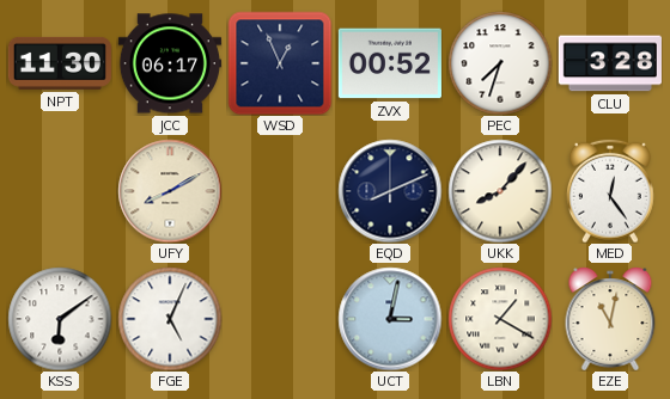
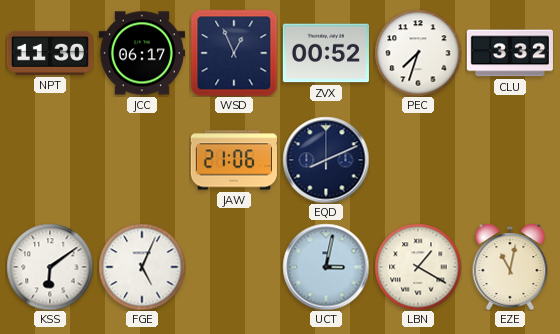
CLU: 3:28 -> 3:32
UFY: 8:10 -> none
JAW: none -> 21:06
UKK: 8:07 -> none
MED: 12:24 -> none
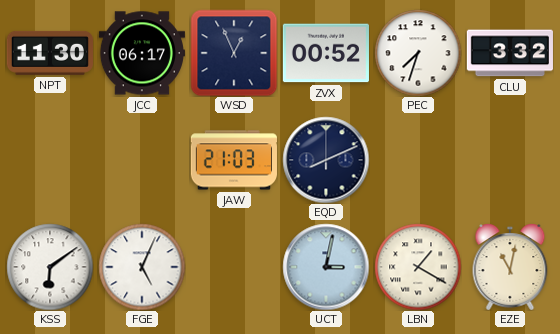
JAW: 21:06 -> 21:03
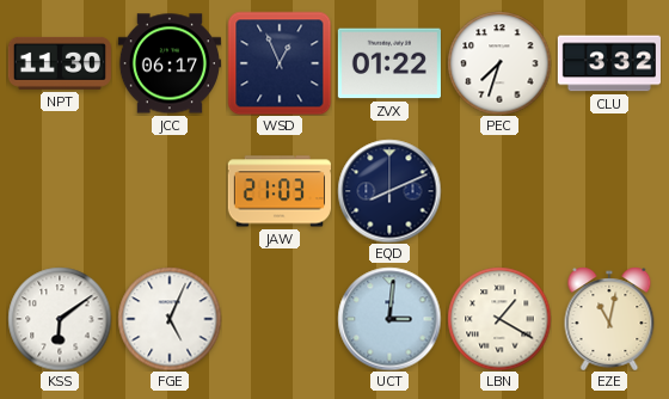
ZVX: 00:52 -> 01:22
UCT: 3:02 -> 3:01
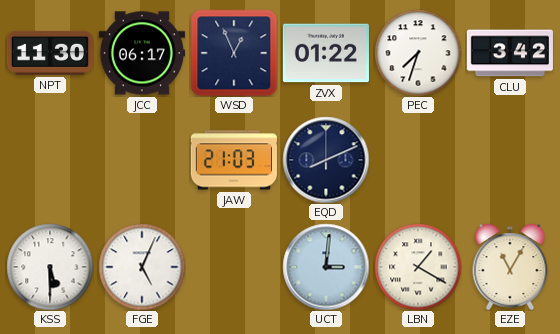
CLU: 3:32 -> 3:42
KSS: 6:09 -> 5:30
EZE: 11:02 -> 11:05
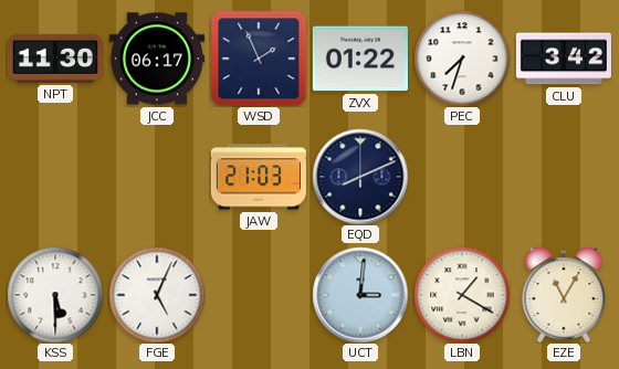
WSD: 12:56 -> 1:56
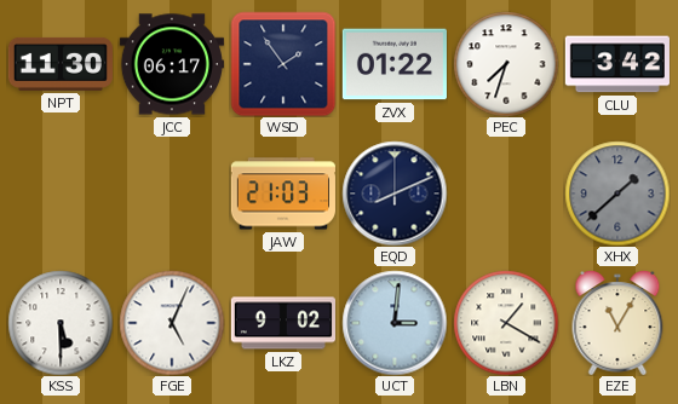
WSD: 1:56 -> 1:54
XHX: none -> 1:38
LKZ: none -> 9:02
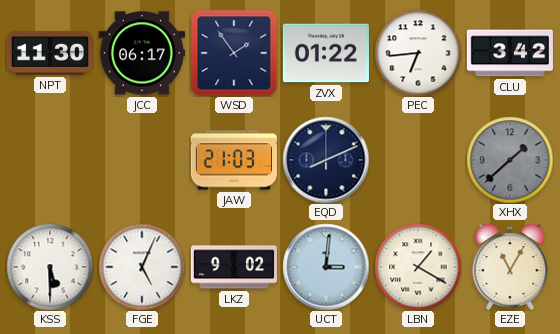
PEC: 7:33 -> 6:44
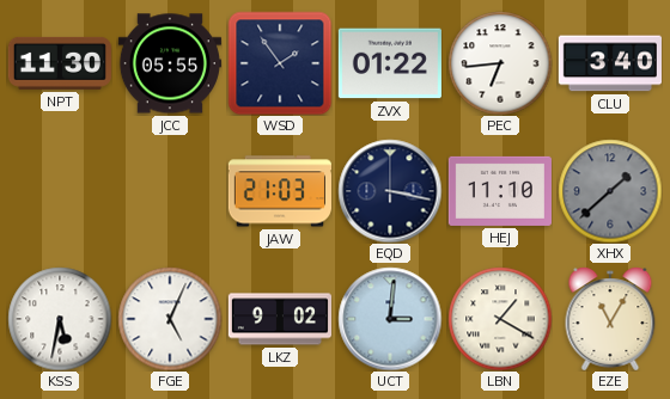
JCC: 06:17 -> 05:55
CLU: 3:42 -> 3:40
EQD: 8:11 -> 3:17
HEJ: none -> 11:10
KSS: 5:30 -> 5:32
